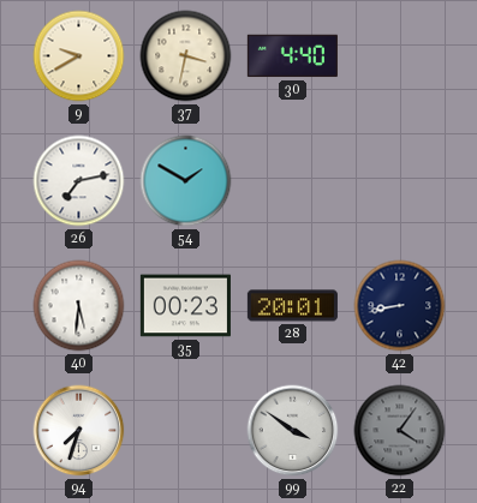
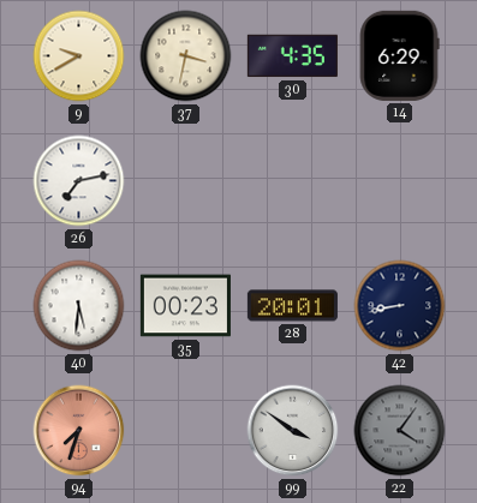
30: 4:40 -> 4:35
14: none -> 6:29
54: 1:50 -> none
94 dial: white -> salmon
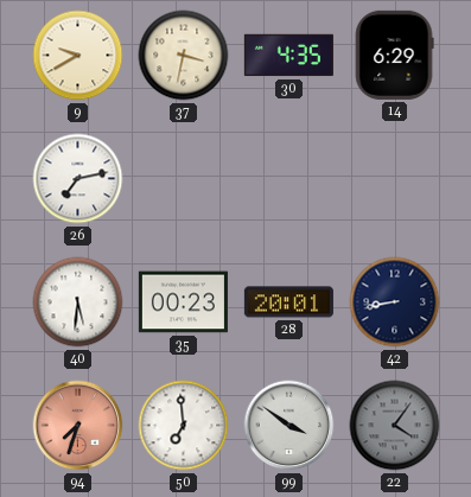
50: none -> 6:59
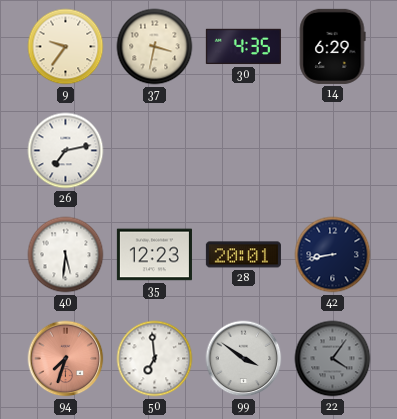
9: 9:40 -> 9:36
35: 00:23 -> 12:23
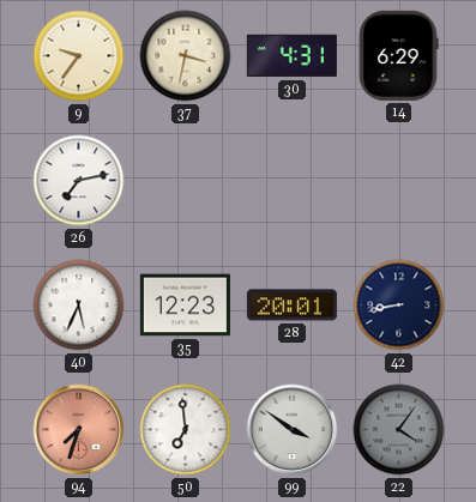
30: 4:35 -> 4:31
40: 5:31 -> 5:34
